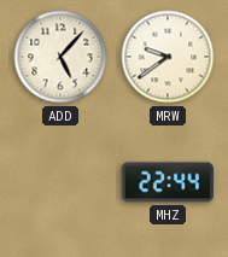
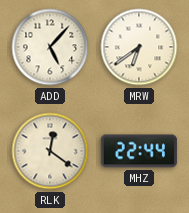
MRW: 9:39 -> 6:39
RLK: none -> 12:21
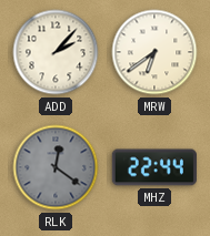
ADD: 5:07 -> 2:07
RLK dial: cream -> grey
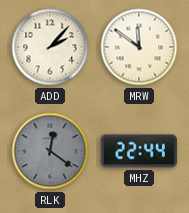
MRW: 6:39 -> 11:51
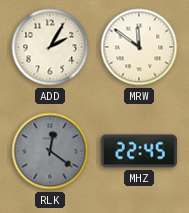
ADD: 2:07 -> 2:05
MHZ: 22:44 -> 22:45
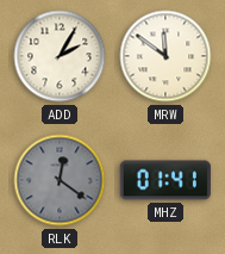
MHZ: 22:45 -> 01:41
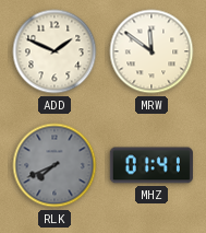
ADD: 2:05 -> 1:49
RLK: 12:21 -> 7:41
